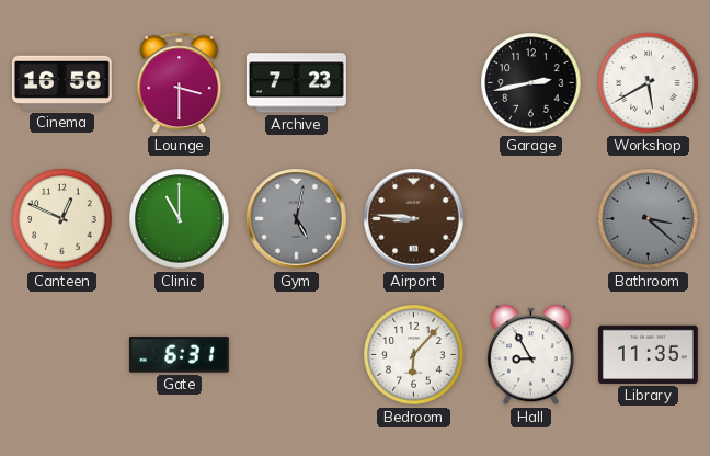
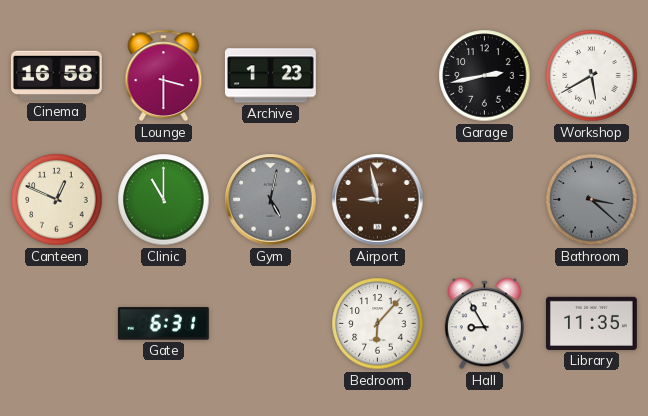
Archive: 7:23 -> 1:23
Airport: 8:46 -> 8:58
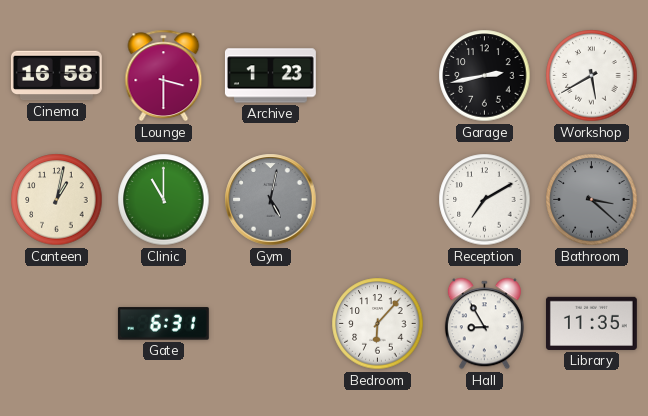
Canteen: 12:49 -> 1:02
Airport: 8:58 -> none
Reception: none -> 7:10
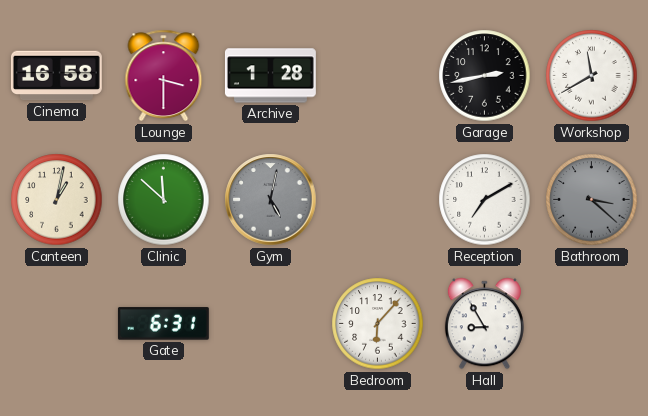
Archive: 1:23 -> 1:28
Workshop: 5:40 -> 11:40
Clinic: 11:00 -> 11:52
Library: 11:35 -> none
